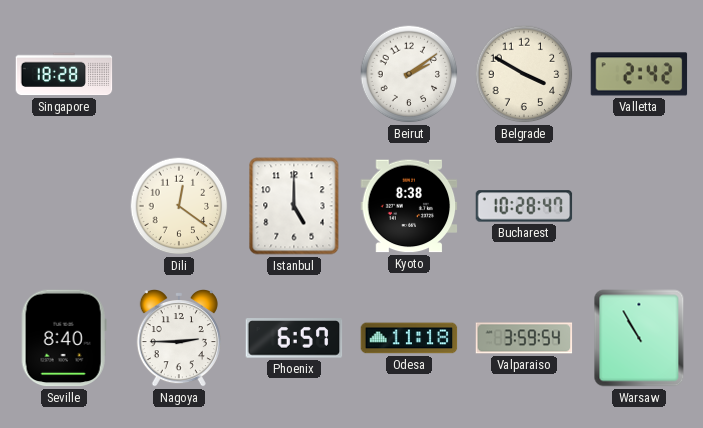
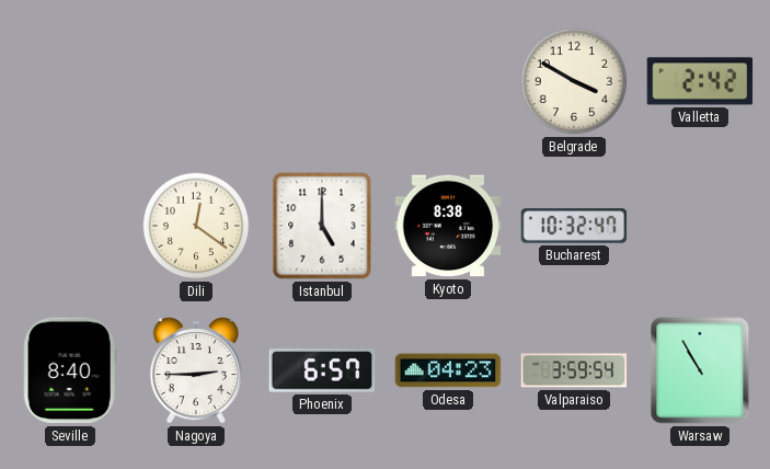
Singapore: 18:28 -> none
Beirut: 2:09 -> none
Bucharest: 10:28 -> 10:32
Odesa: 11:18 -> 04:23
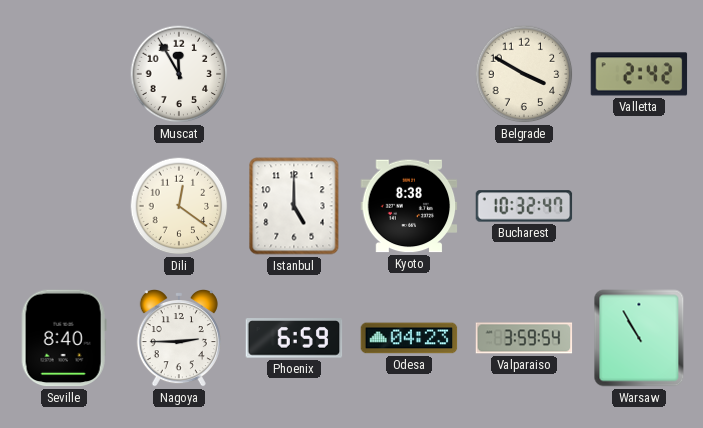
Muscat: none -> 11:55
Phoenix: 6:57 -> 6:59
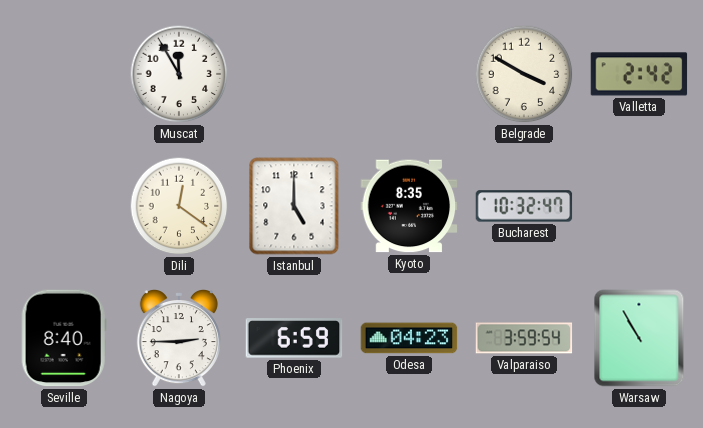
Kyoto: 8:38 -> 8:35
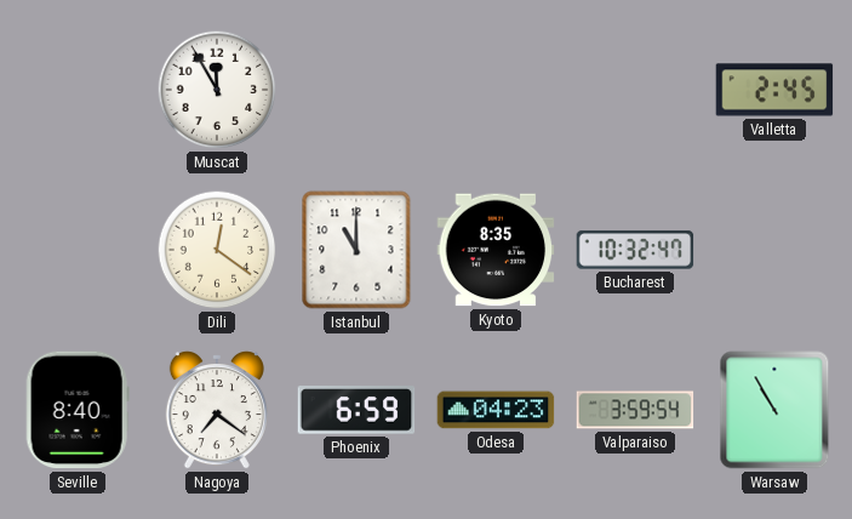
Belgrade: 3:50 -> none
Valletta: 2:42 -> 2:45
Istanbul: 5:00 -> 11:00
Nagoya: 2:45 -> 7:21
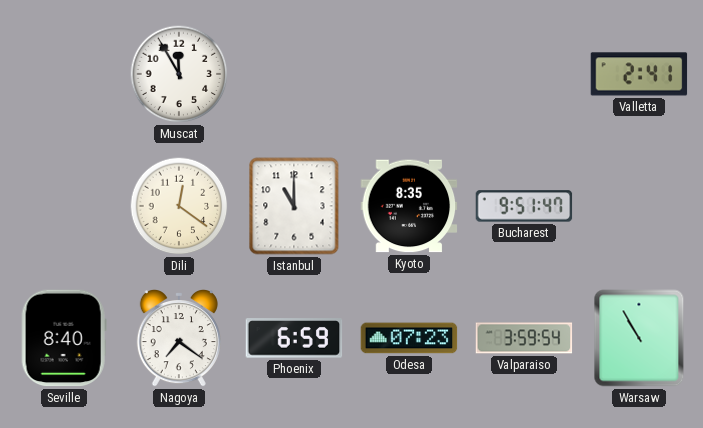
Valletta: 2:45 -> 2:41
Bucharest: 10:32 -> 9:51
Odesa: 04:23 -> 07:23
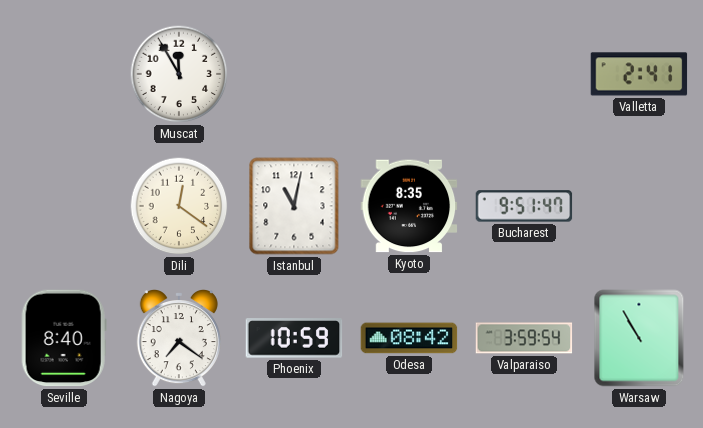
Istanbul: 11:00 -> 11:02
Phoenix: 6:59 -> 10:59
Odesa: 07:23 -> 08:42
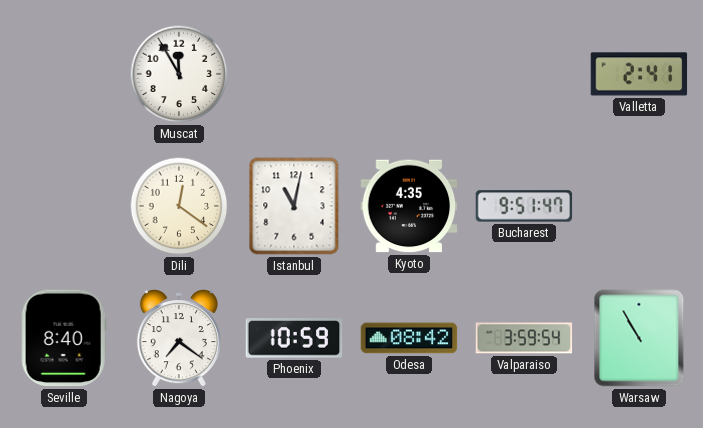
Kyoto: 8:35 -> 4:35
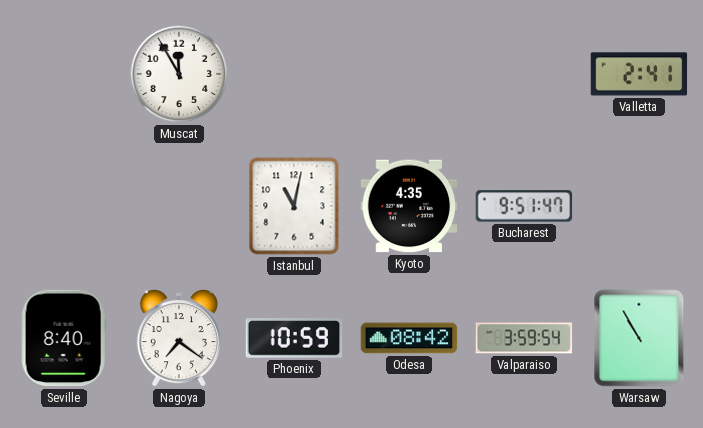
Dili: 12:21 -> none
